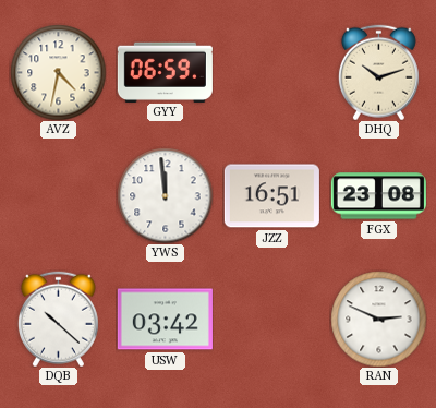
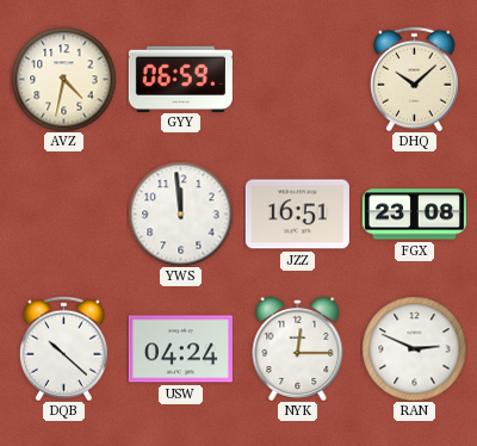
DHQ: 10:12 -> 10:08
USW: 03:42 -> 04:24
NYK: none -> 12:15
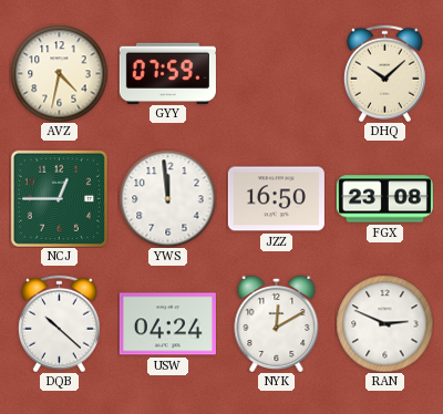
GYY: 06:59 -> 07:59
NCJ: none -> 12:45
JZZ: 16:51 -> 16:50
NYK: 12:15 -> 12:10
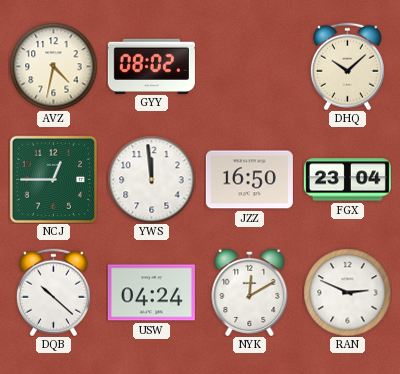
GYY: 07:59 -> 08:02
FGX: 23:08 -> 23:04
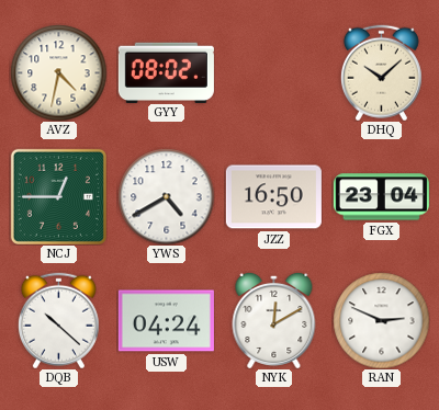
YWS: 11:59 -> 4:40
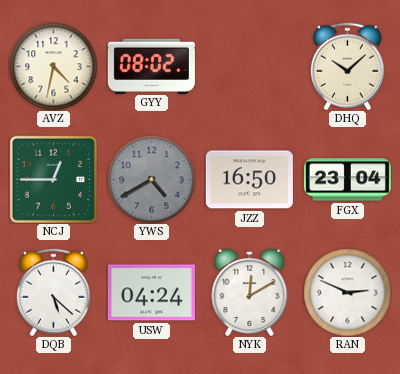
YWS dial: white -> grey
DQB: 10:22 -> 5:22
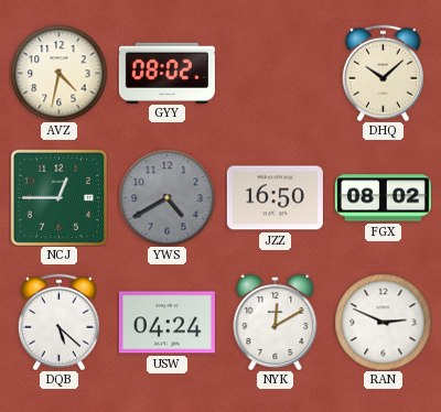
FGX: 23:04 -> 08:02
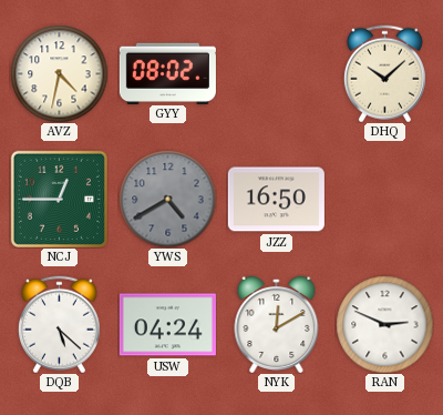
FGX: 08:02 -> none
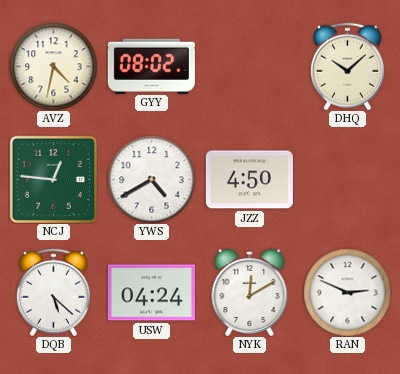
NCJ: 12:45 -> 12:46
YWS dial: grey -> white
JZZ: 16:50 -> 4:50
